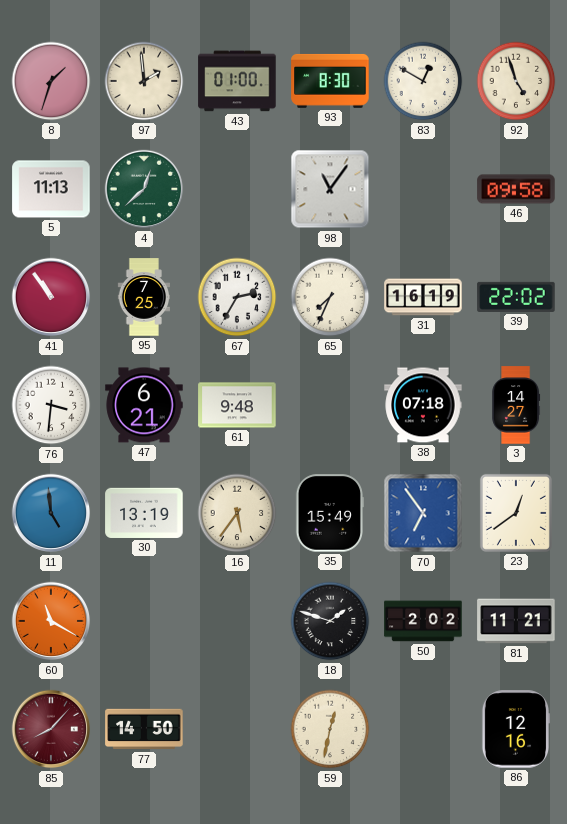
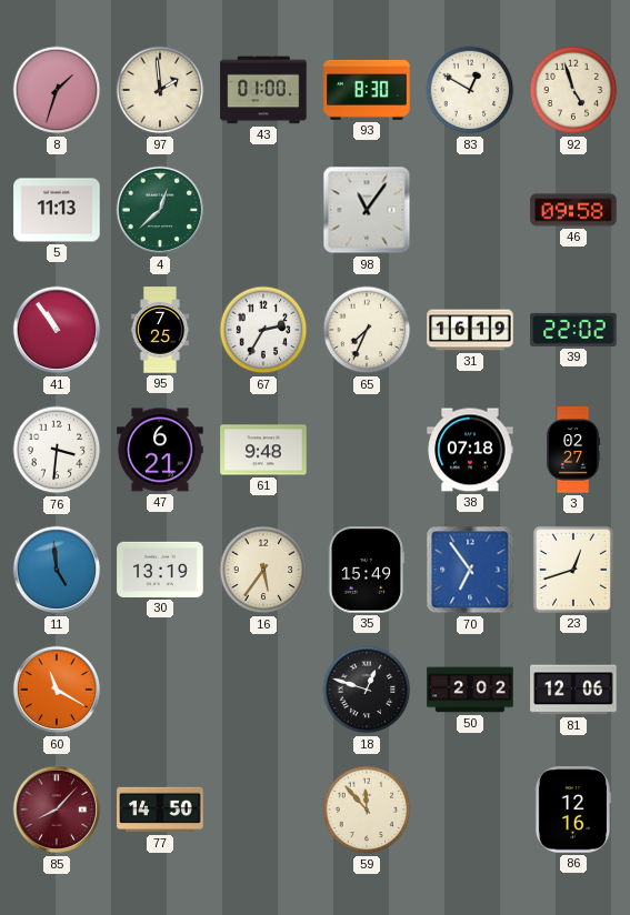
3: 14:27 -> 02:27
23: 12:39 -> 12:42
18: 1:48 -> 12:48
81: 11:21 -> 12:06
59: 12:32 -> 11:53
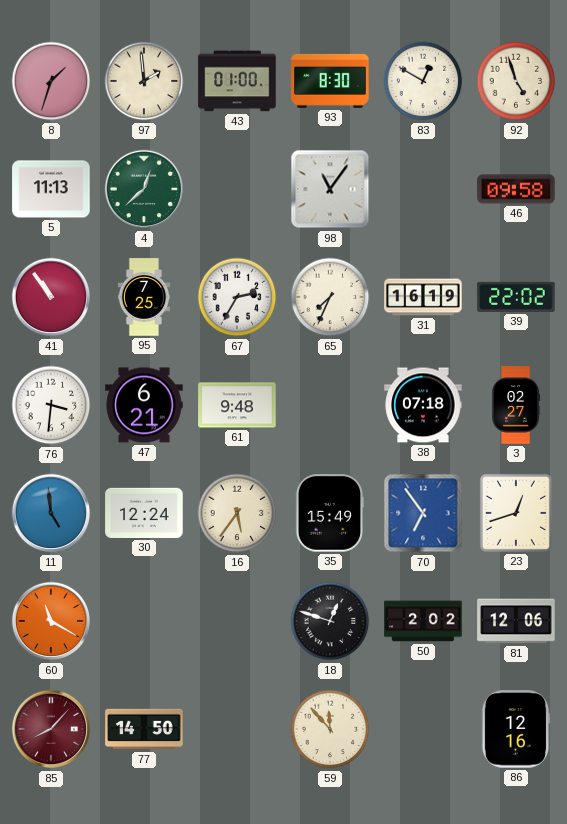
30: 13:19 -> 12:24
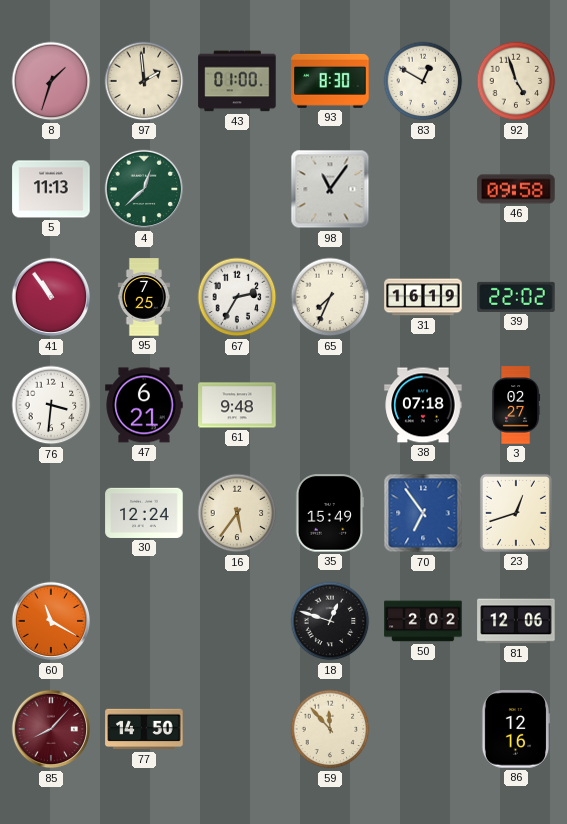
11: 4:59 -> none
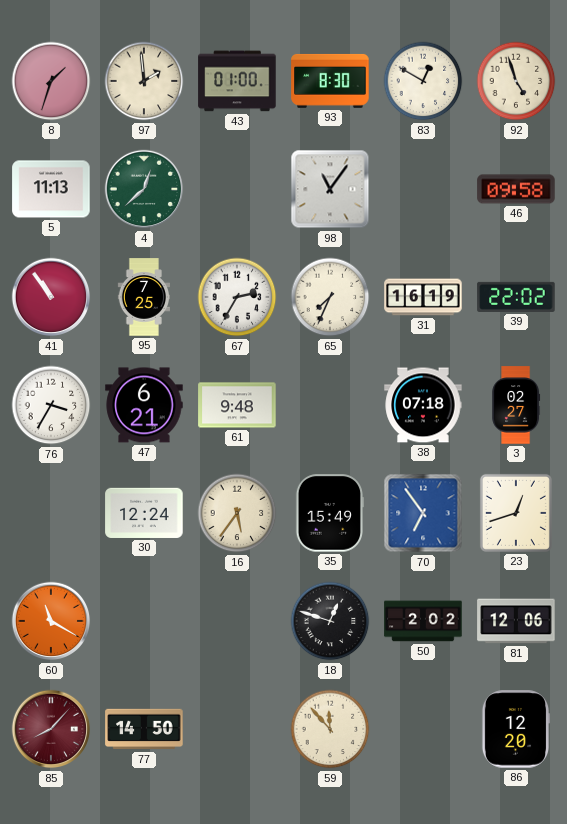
76: 3:31 -> 3:35
86: 12:16 -> 12:20
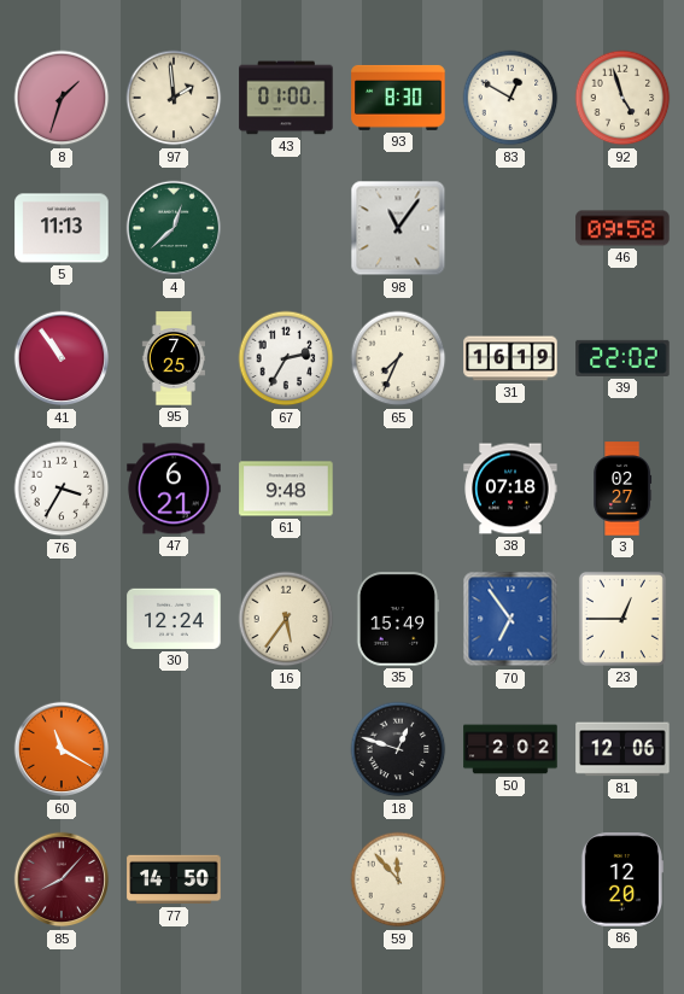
23: 12:42 -> 12:45
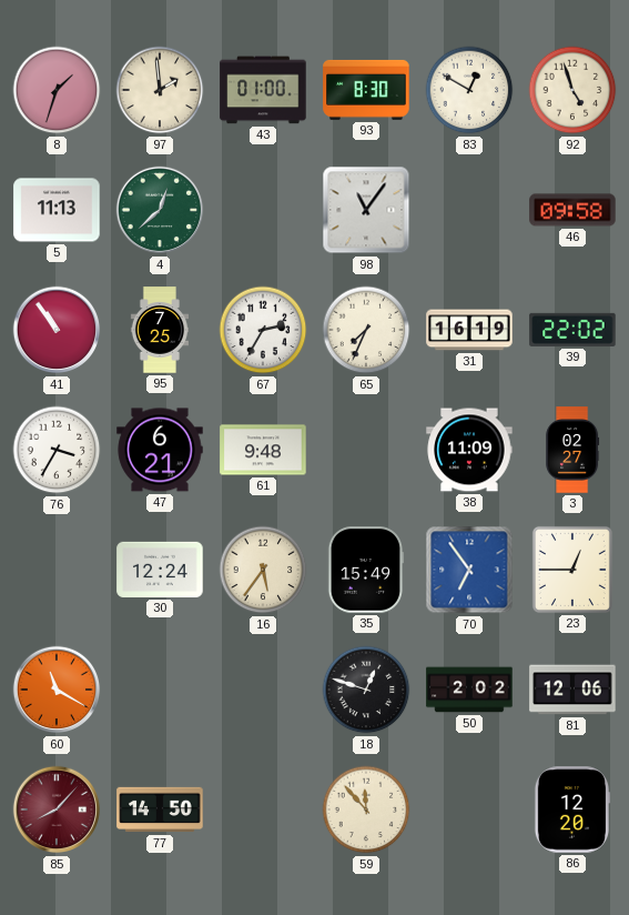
38: 07:18 -> 11:09
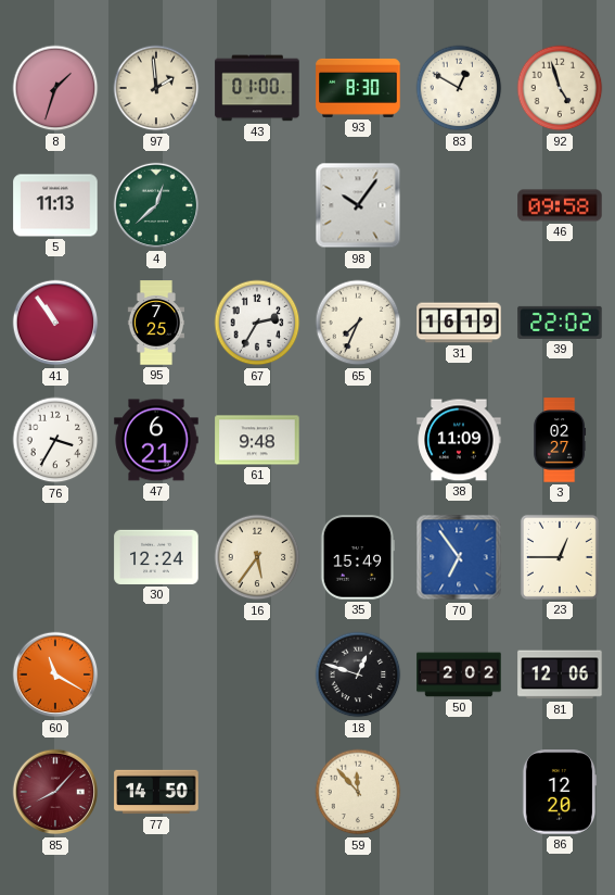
98: 11:06 -> 10:06
